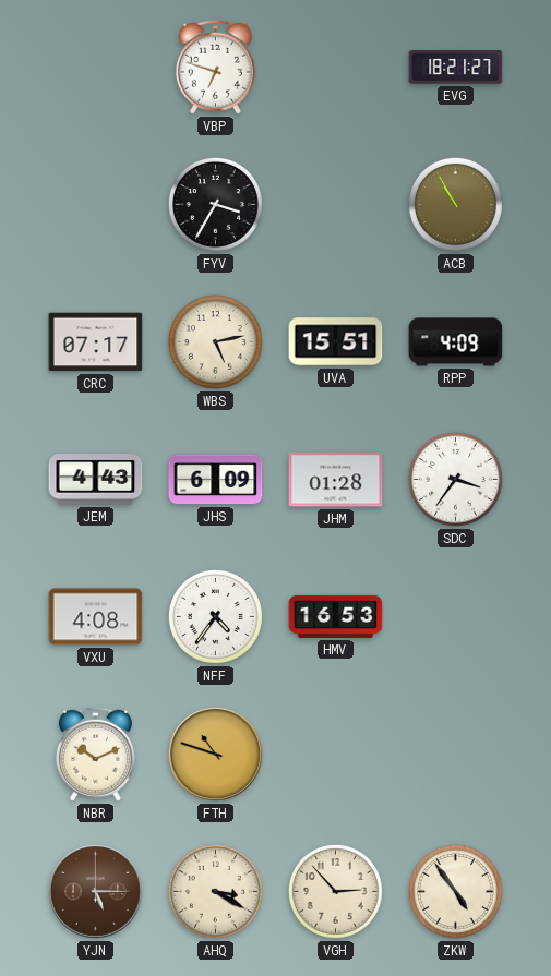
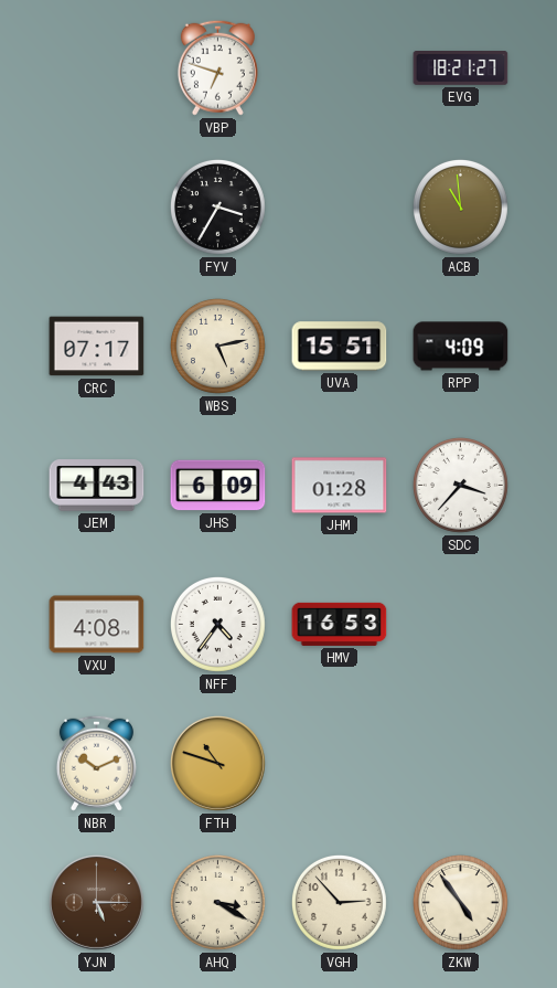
ACB: 10:55 -> 10:59
SDC: 3:36 -> 3:37
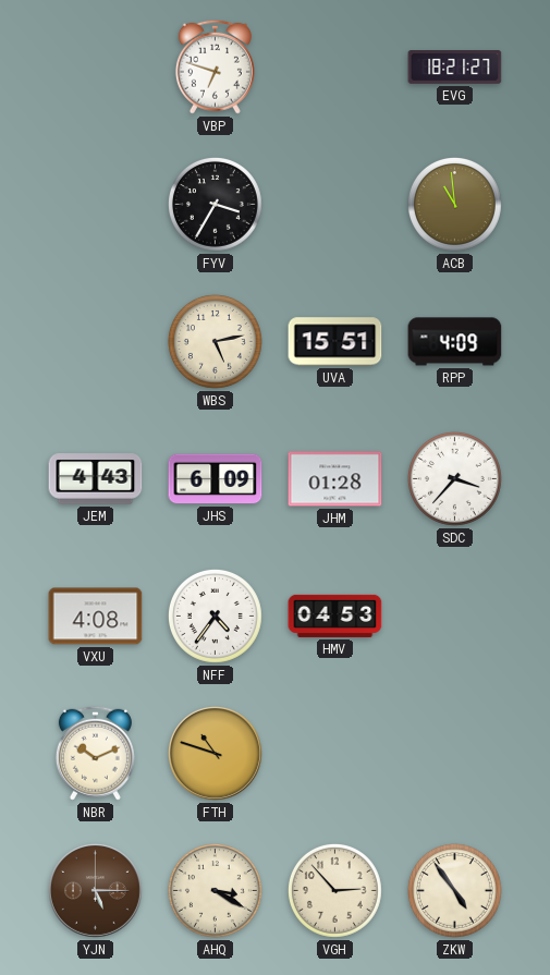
CRC: 07:17 -> none
HMV: 16:53 -> 04:53
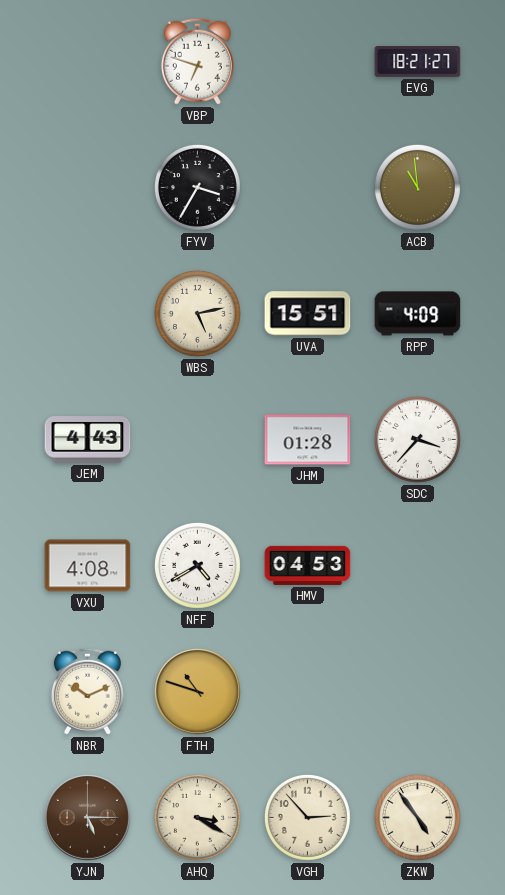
JHS: 6:09 -> none
NFF: 4:36 -> 4:40
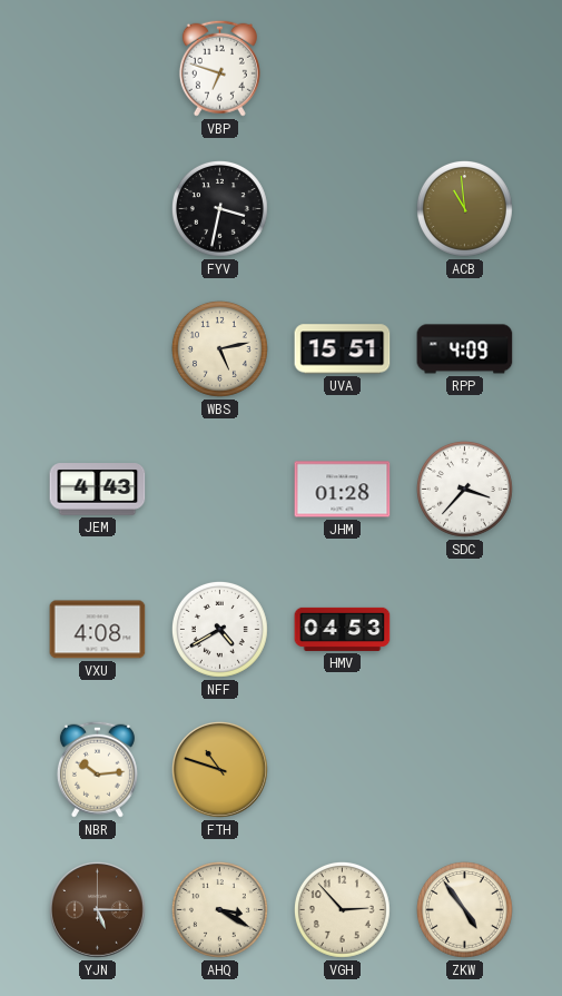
EVG: 18:21 -> none
FYV: 3:35 -> 3:32
NBR: 10:11 -> 10:14
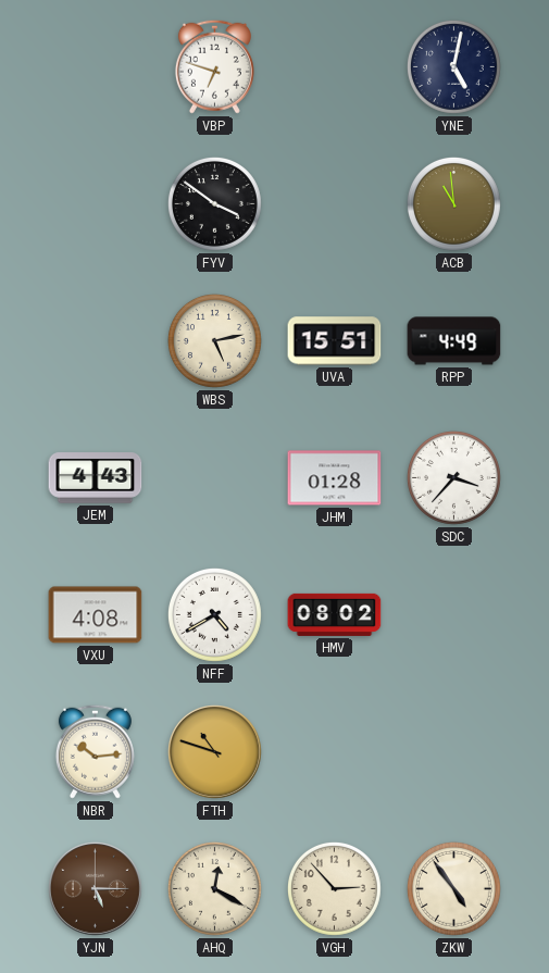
YNE: none -> 5:02
FYV: 3:32 -> 3:51
RPP: 4:09 -> 4:49
HMV: 04:53 -> 08:02
AHQ: 3:20 -> 12:20
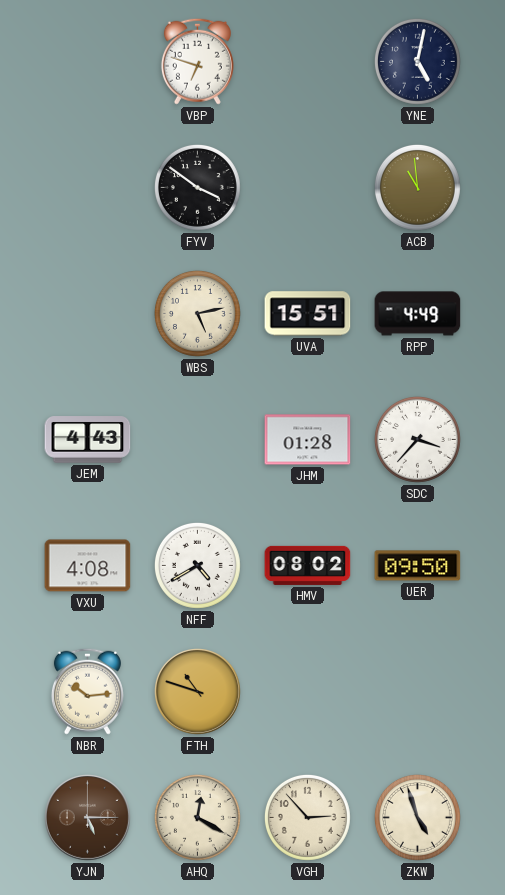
UER: none -> 09:50
ZKW: 4:54 -> 4:57
